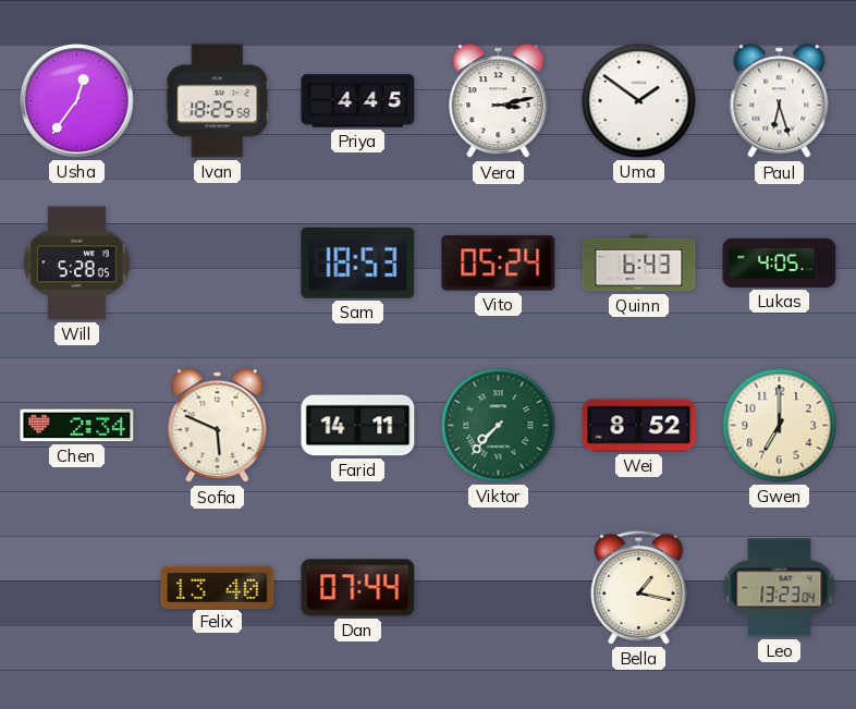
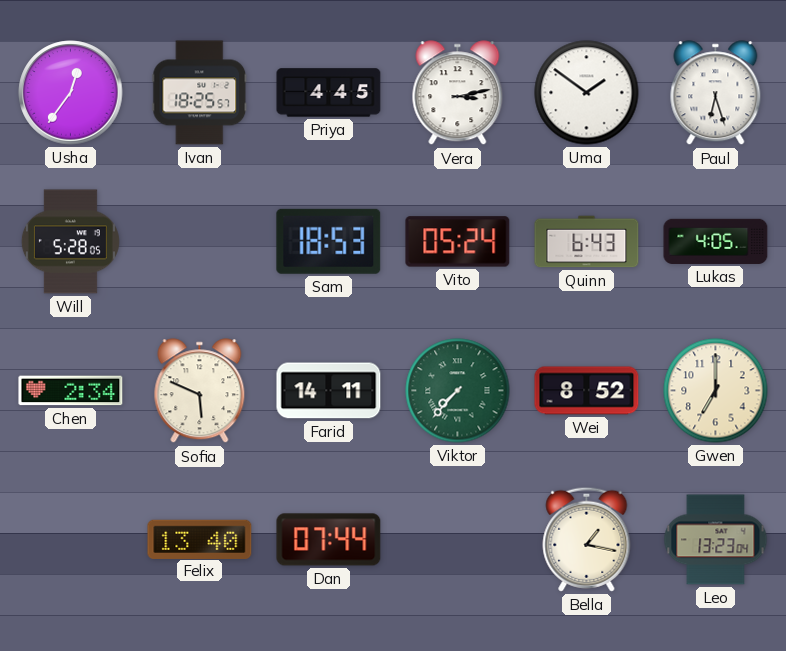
Ivan: 18:25:58 -> 18:25:57
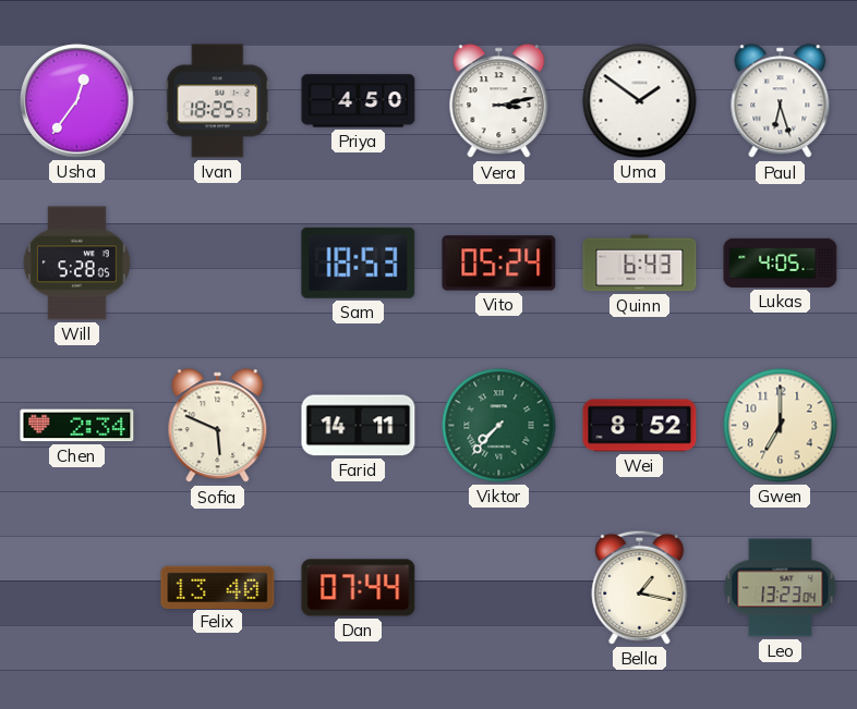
Priya: 4:45 -> 4:50
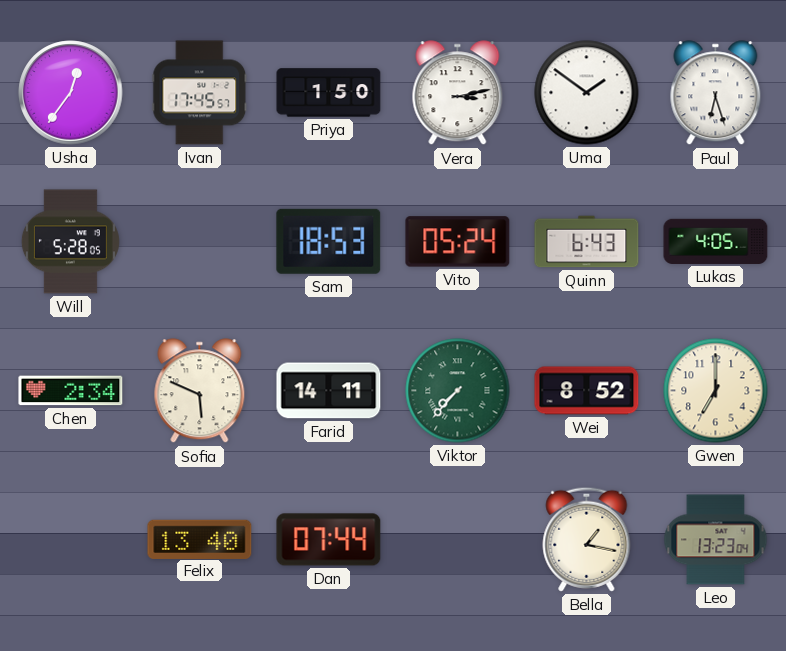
Ivan: 18:25 -> 17:45
Priya: 4:50 -> 1:50
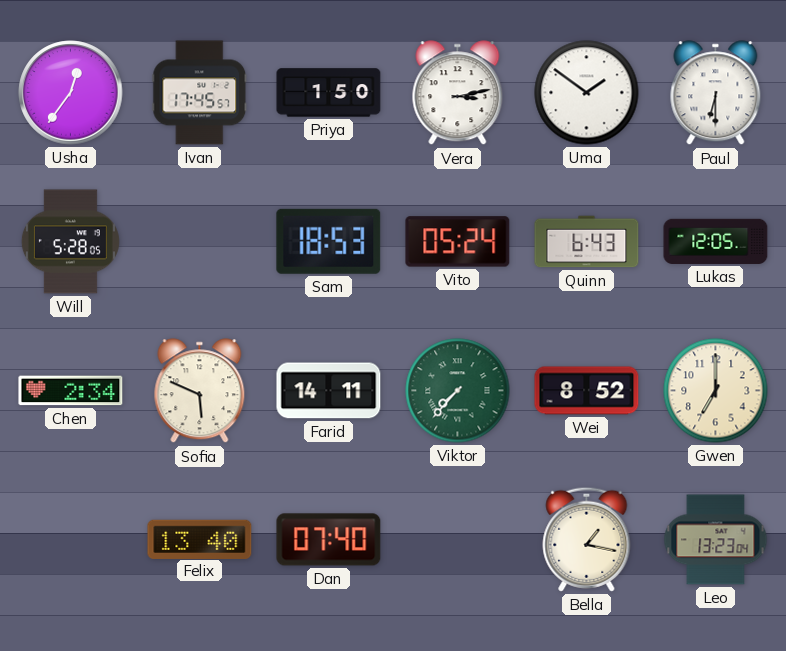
Paul: 6:27 -> 6:30
Lukas: 4:05 -> 12:05
Dan: 07:44 -> 07:40
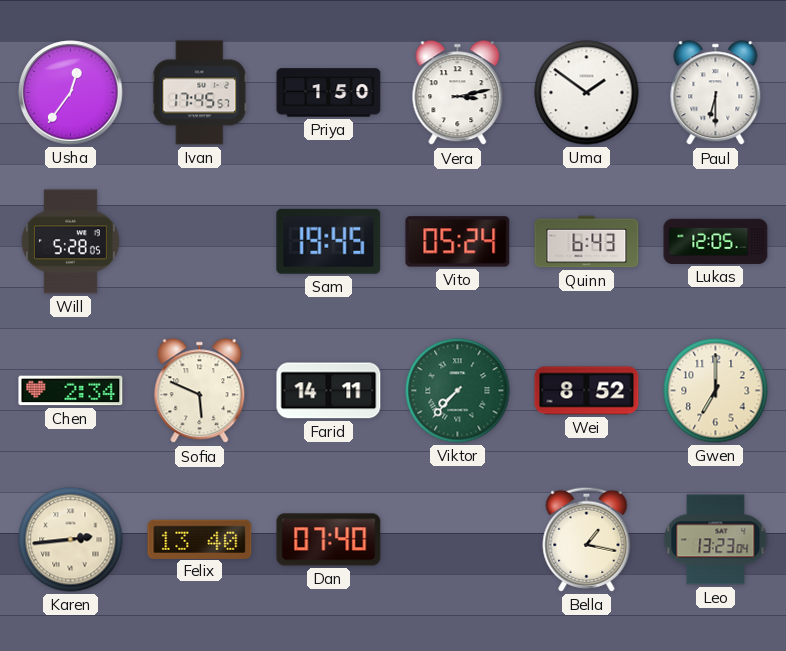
Sam: 18:53 -> 19:45
Karen: none -> 2:44
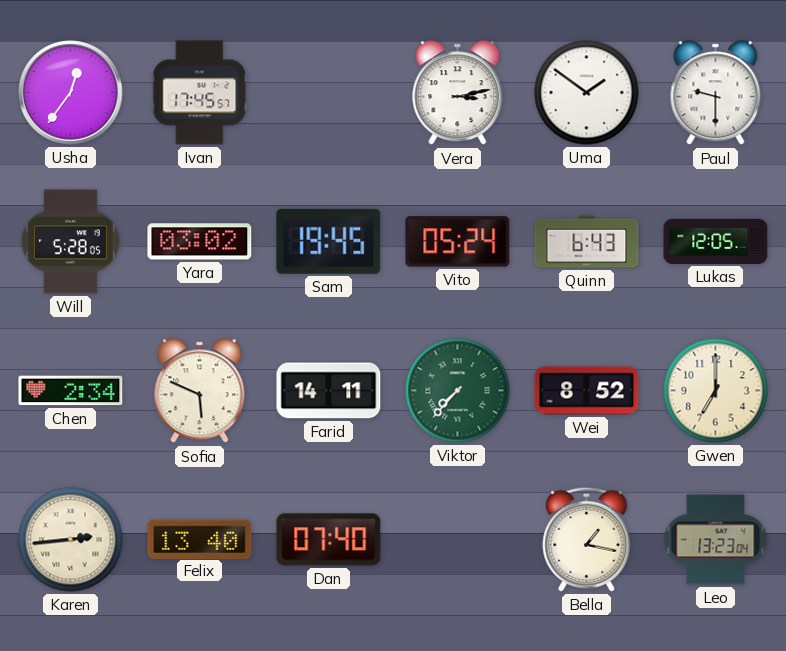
Priya: 1:50 -> none
Paul: 6:30 -> 9:30
Yara: none -> 03:02
